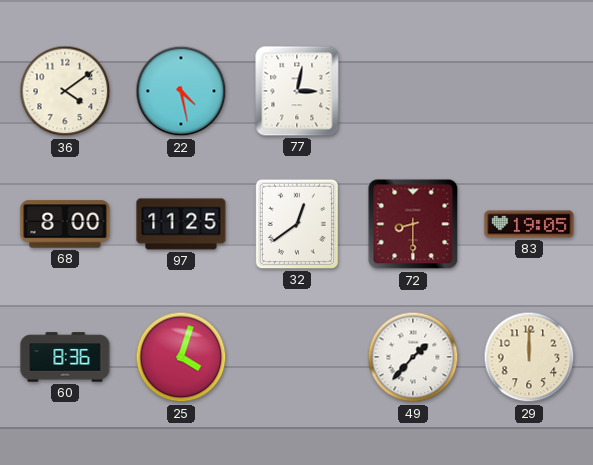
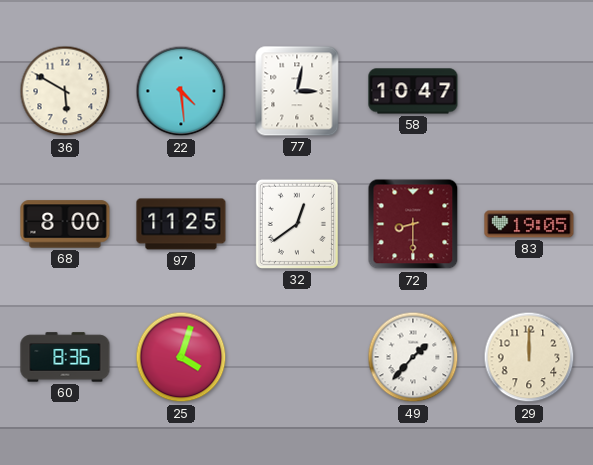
36: 4:09 -> 5:50
22: 4:28 -> 4:29
58: none -> 10:47
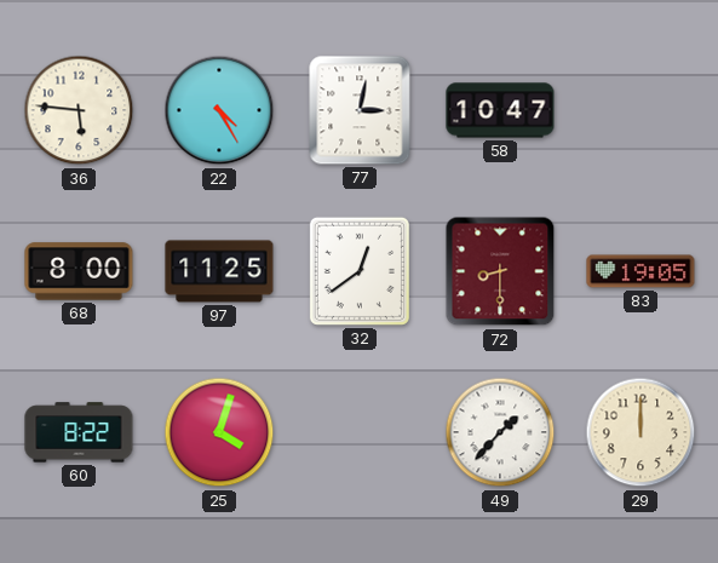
36: 5:50 -> 5:46
22: 4:29 -> 4:25
60: 8:36 -> 8:22
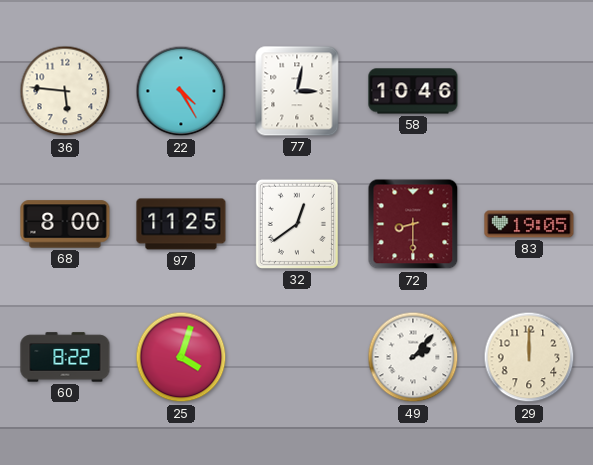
58: 10:47 -> 10:46
49: 1:37 -> 2:07
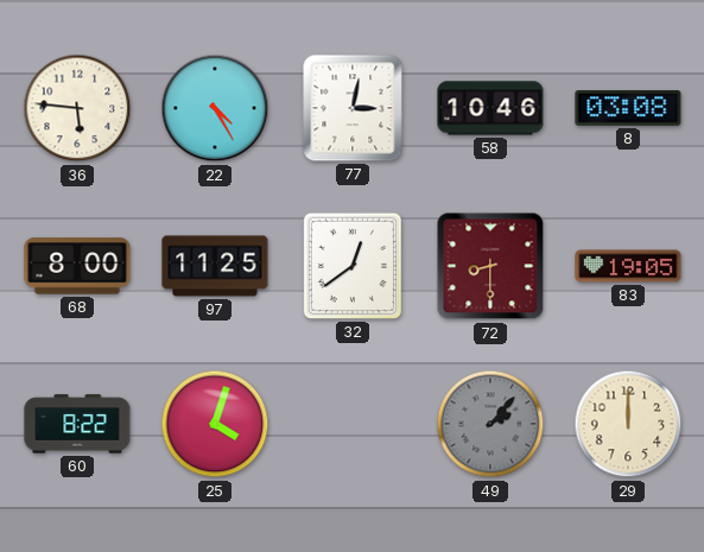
8: none -> 03:08
49 dial: white -> grey
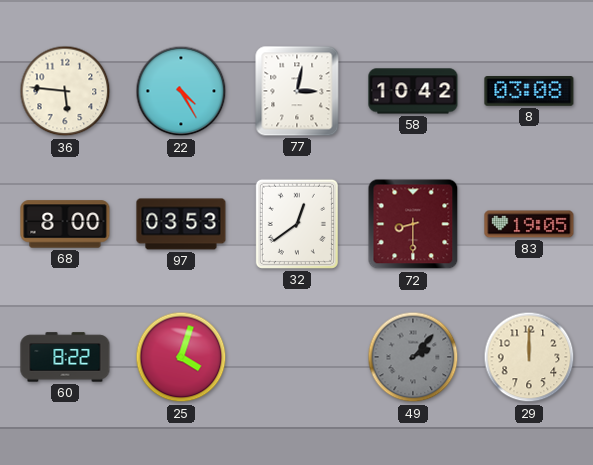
58: 10:46 -> 10:42
97: 11:25 -> 03:53
